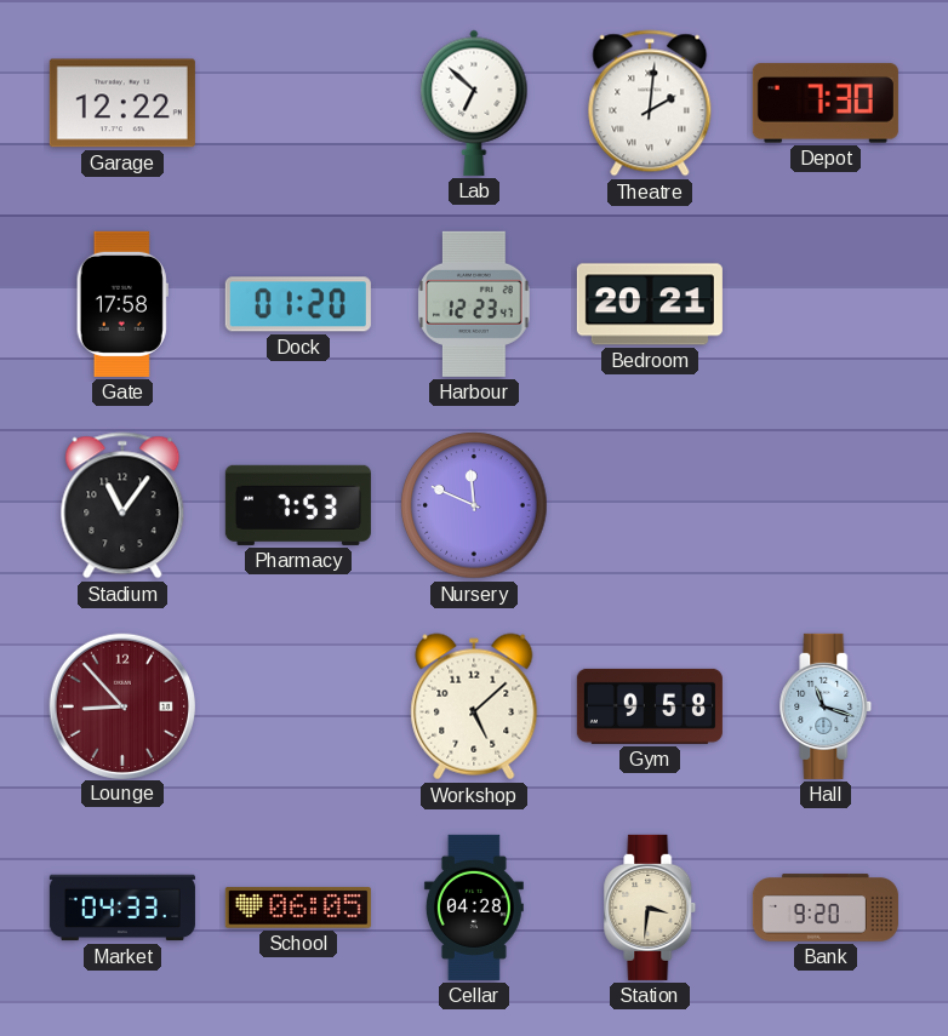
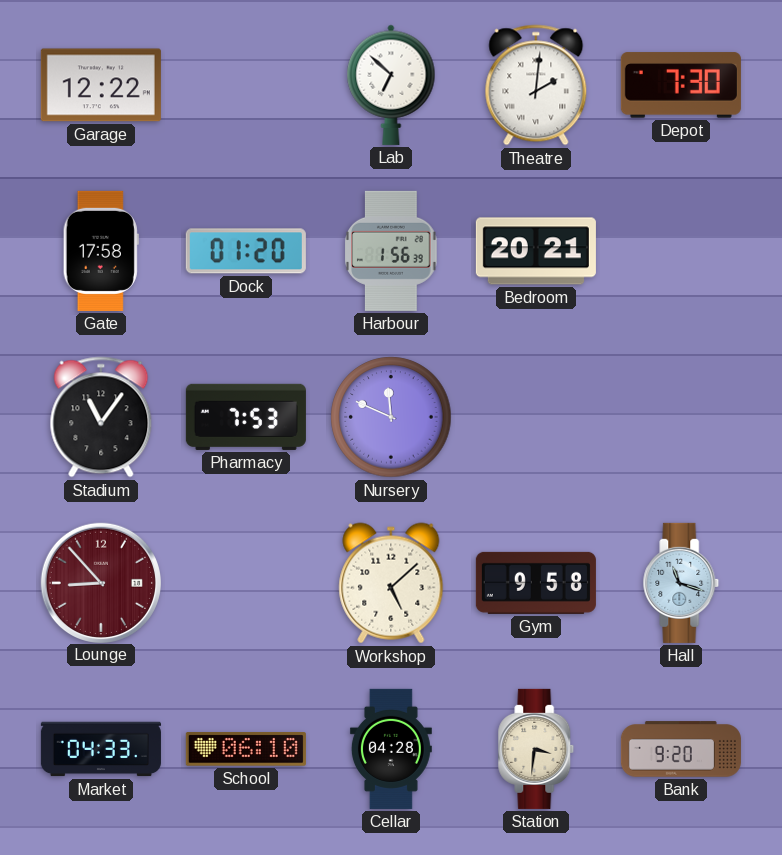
Harbour: 12:23 -> 1:56
School: 06:05 -> 06:10
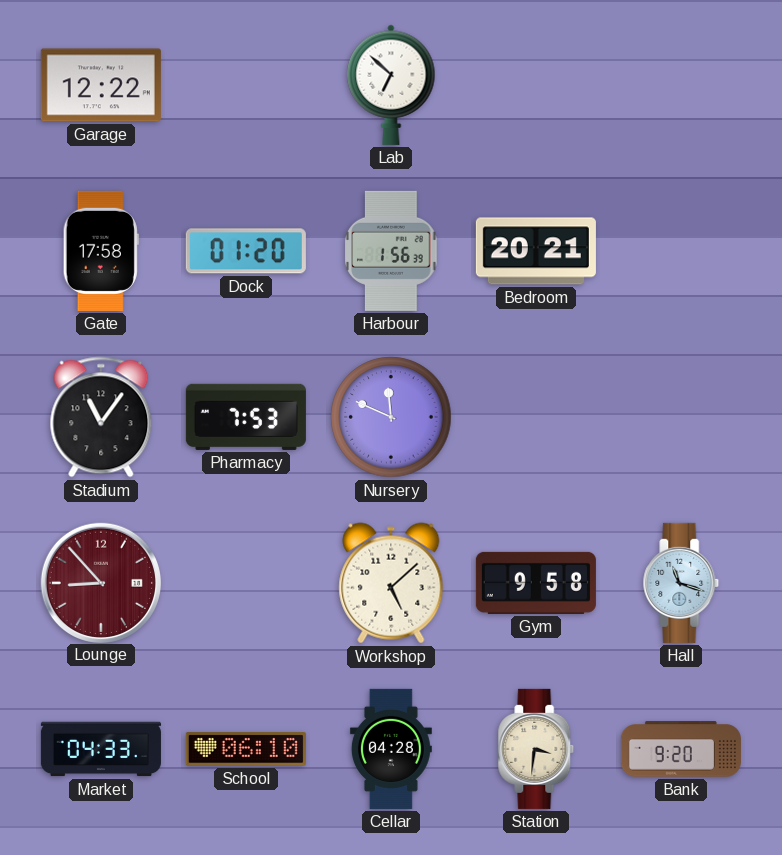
Theatre: 2:01 -> none
Depot: 7:30 -> none
